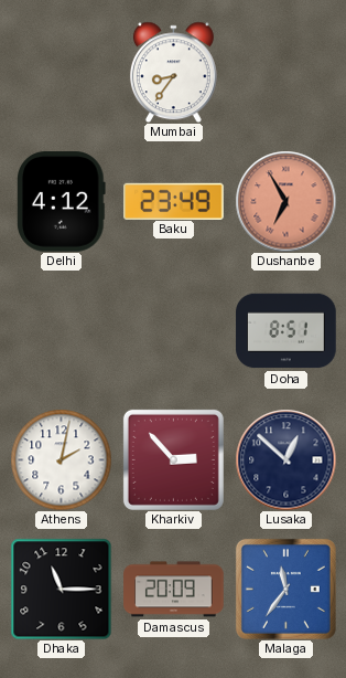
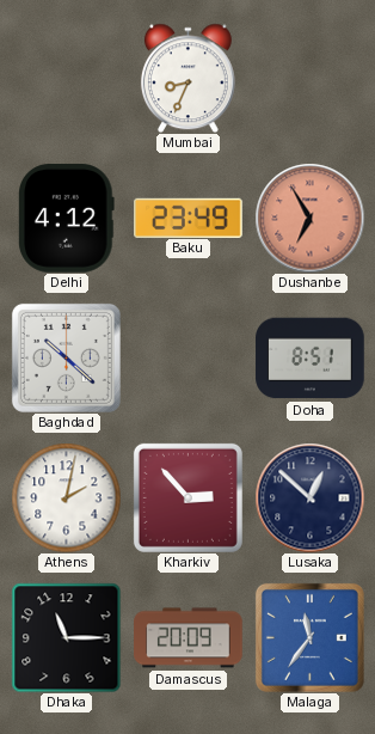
Mumbai: 8:36 -> 8:34
Baghdad: none -> 10:22
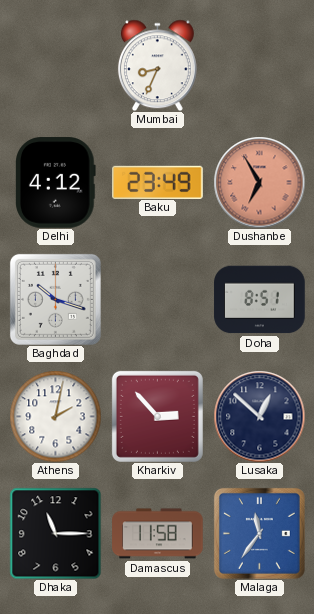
Baghdad: 10:22 -> 10:18
Damascus: 20:09 -> 11:58
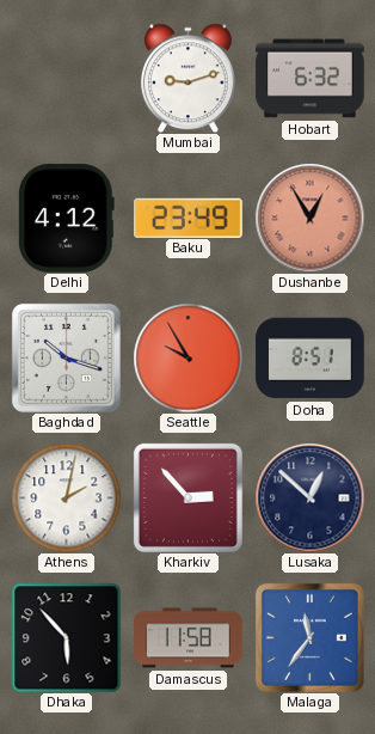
Mumbai: 8:34 -> 9:12
Hobart: none -> 6:32
Dushanbe: 6:55 -> 12:55
Seattle: none -> 9:55
Dhaka: 11:15 -> 5:53
